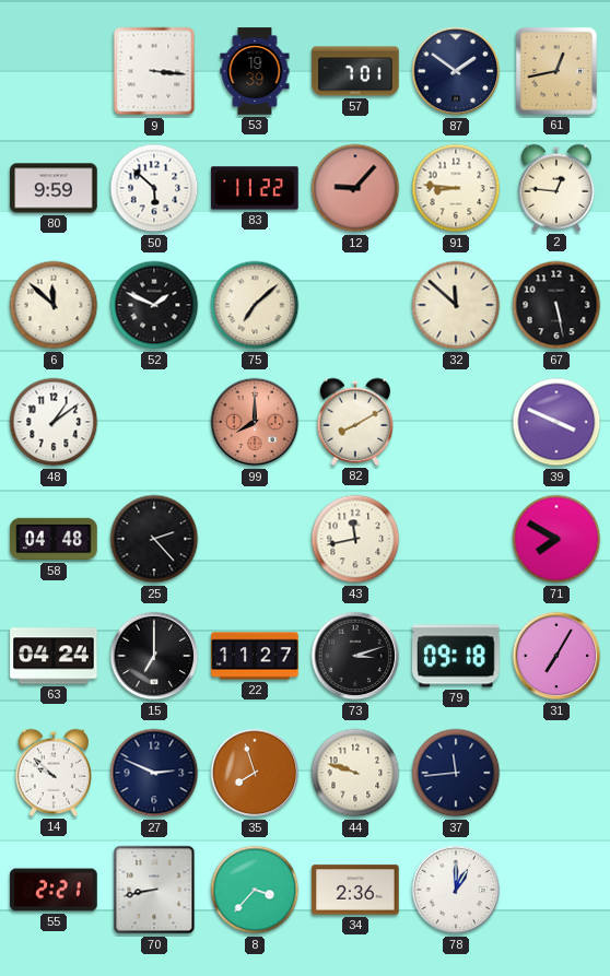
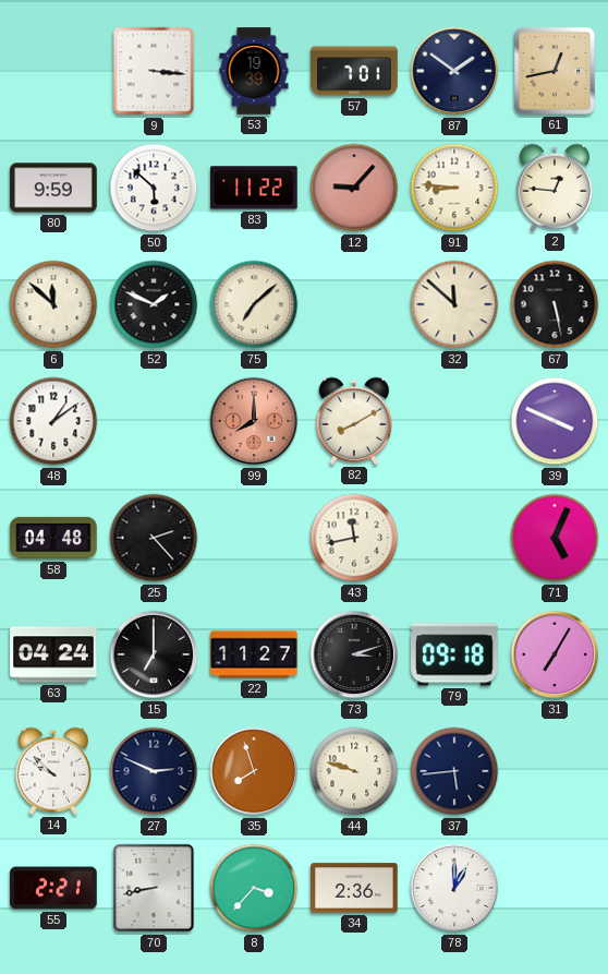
71: 7:50 -> 5:04
37: 11:44 -> 5:44
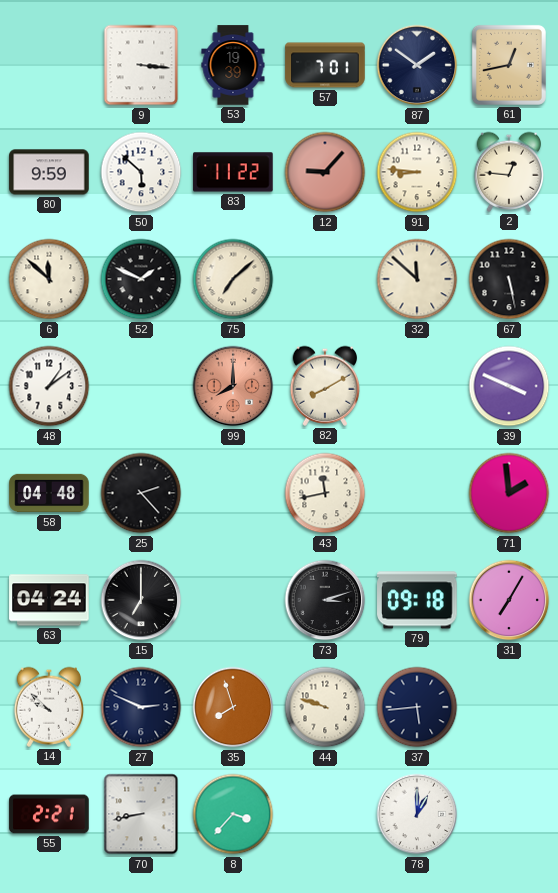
71: 5:04 -> 1:59
22: 11:27 -> none
34: 2:36 -> none
